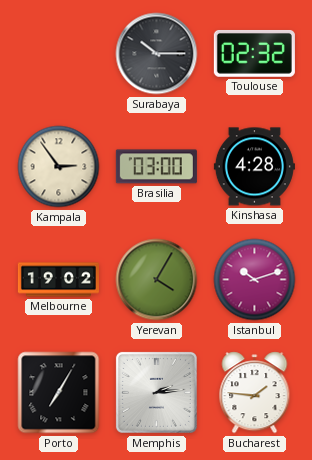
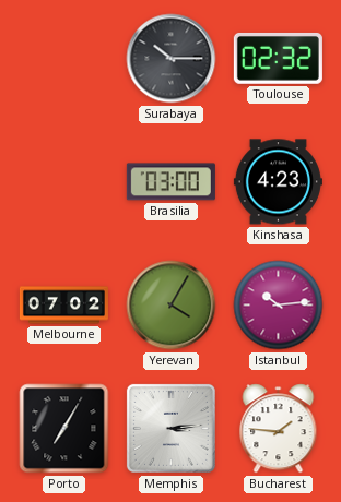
Kampala: 2:54 -> none
Kinshasa: 4:28 -> 4:23
Melbourne: 19:02 -> 07:02
Istanbul: 10:12 -> 10:14
Memphis: 2:14 -> 3:14
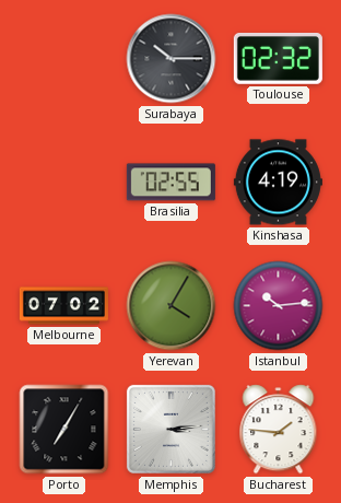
Brasilia: 03:00 -> 02:55
Kinshasa: 4:23 -> 4:19
